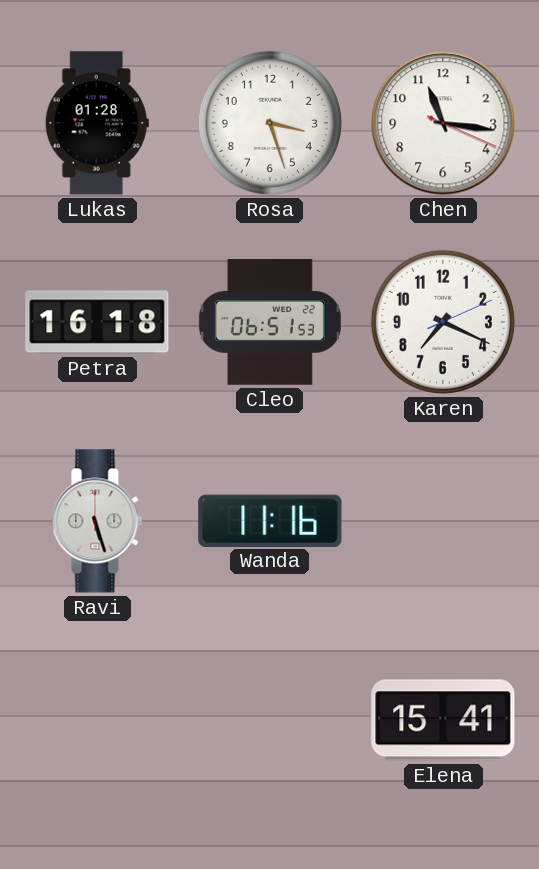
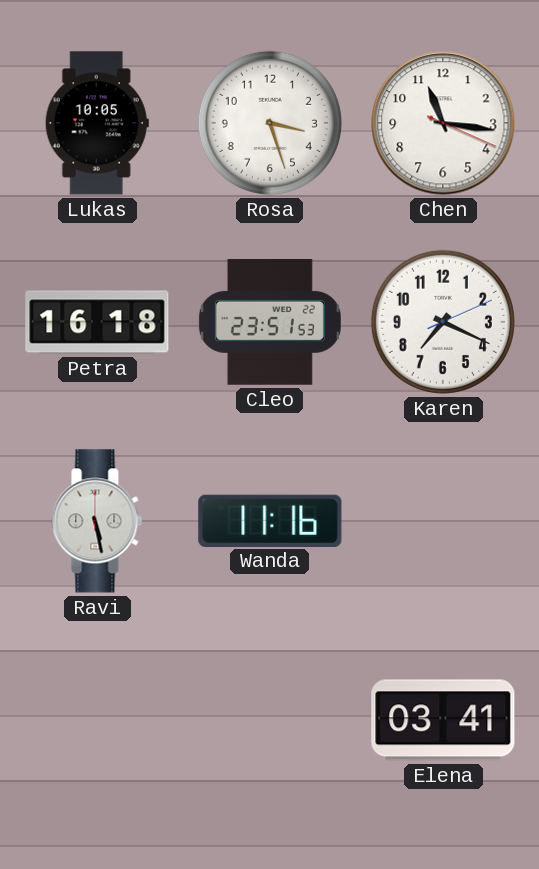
Lukas: 01:28 -> 10:05
Cleo: 06:51 -> 23:51
Ravi: 5:27 -> 5:28
Elena: 15:41 -> 03:41
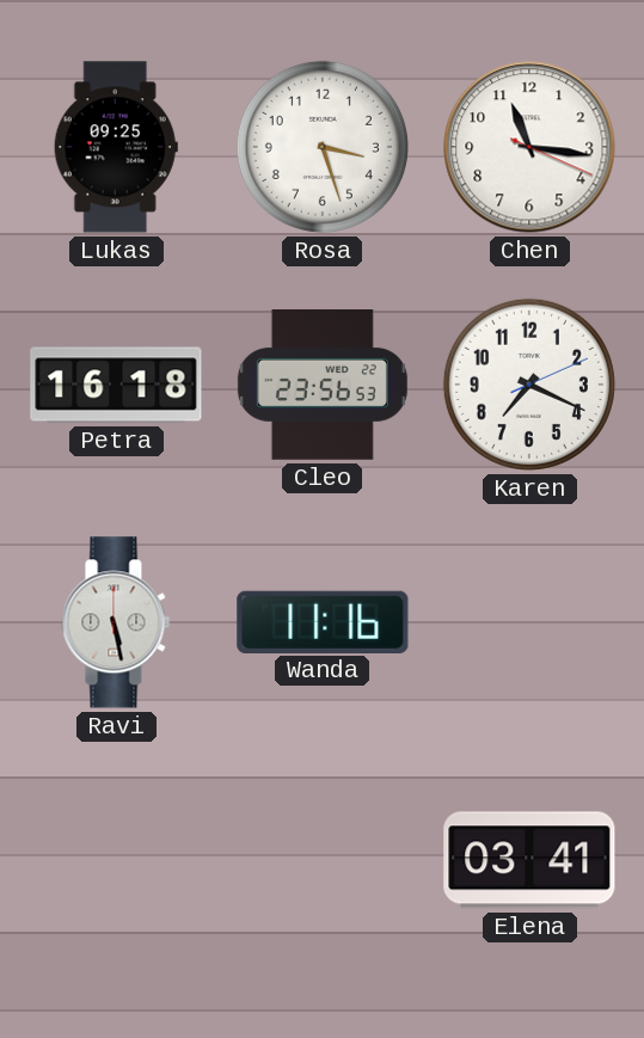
Lukas: 10:05 -> 09:25
Cleo: 23:51 -> 23:56
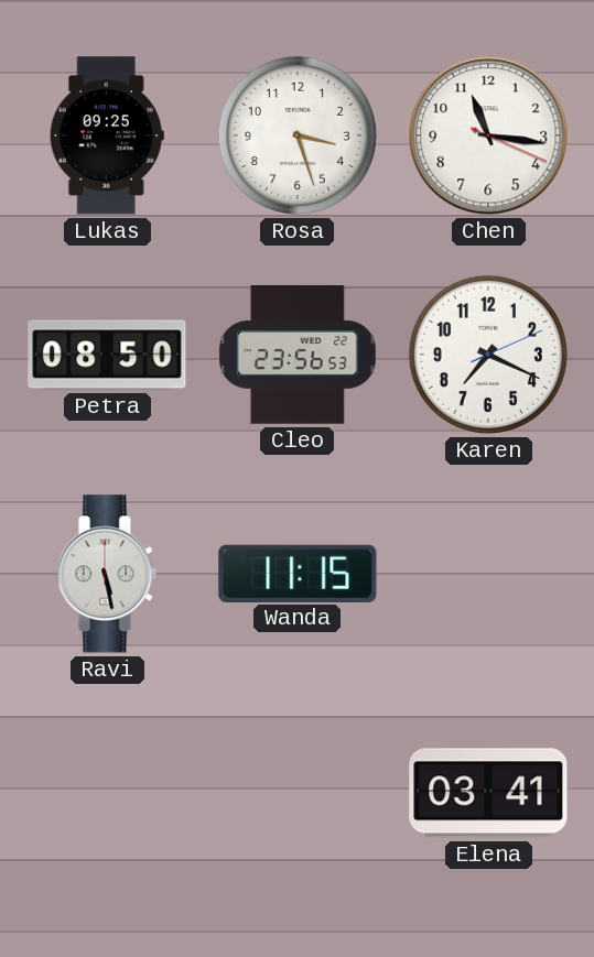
Petra: 16:18 -> 08:50
Wanda: 11:16 -> 11:15
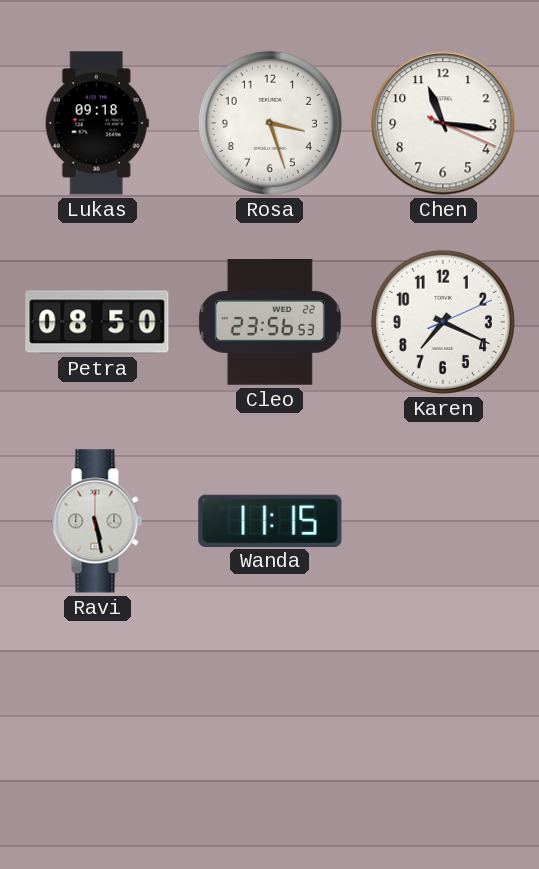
Lukas: 09:25 -> 09:18
Elena: 03:41 -> none
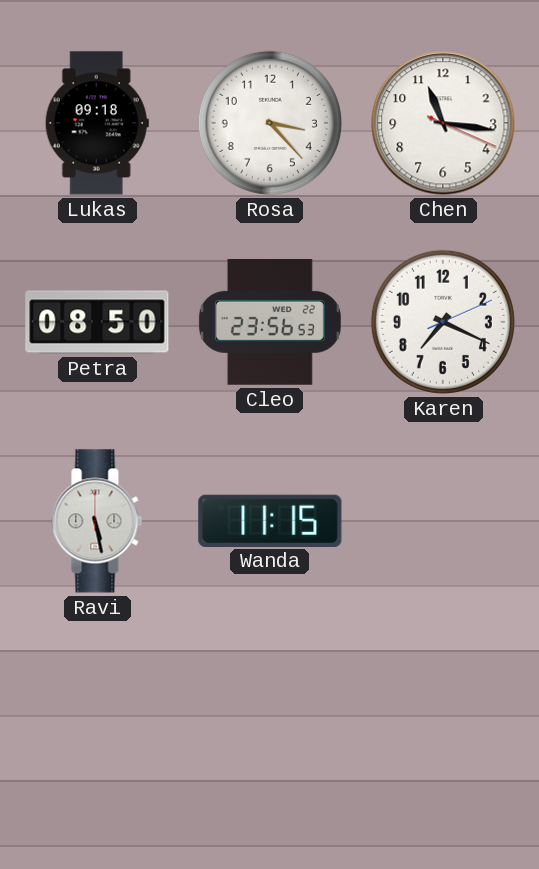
Rosa: 3:27 -> 3:23
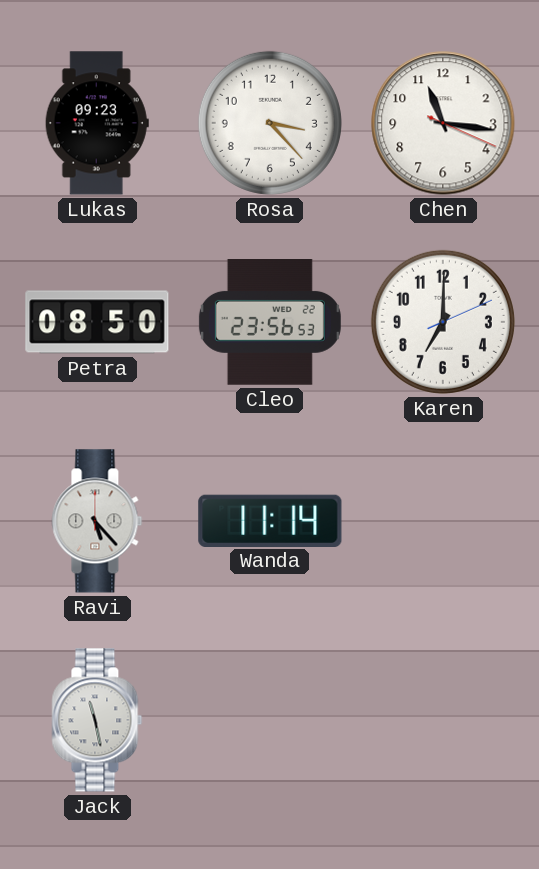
Lukas: 09:18 -> 09:23
Karen: 7:19 -> 7:00
Ravi: 5:28 -> 5:23
Wanda: 11:15 -> 11:14
Jack: none -> 11:28
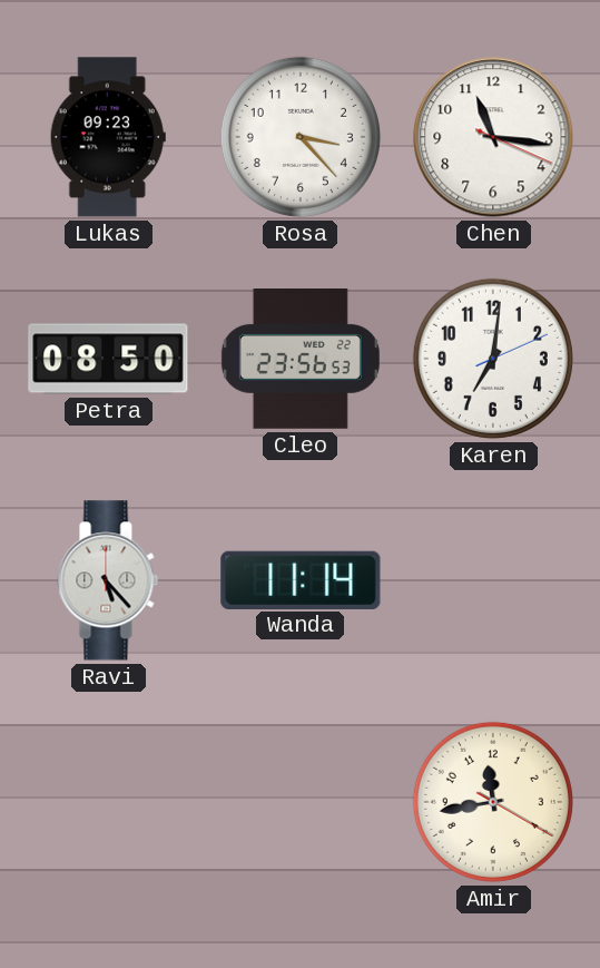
Karen: 7:00 -> 7:01
Jack: 11:28 -> none
Amir: none -> 11:43
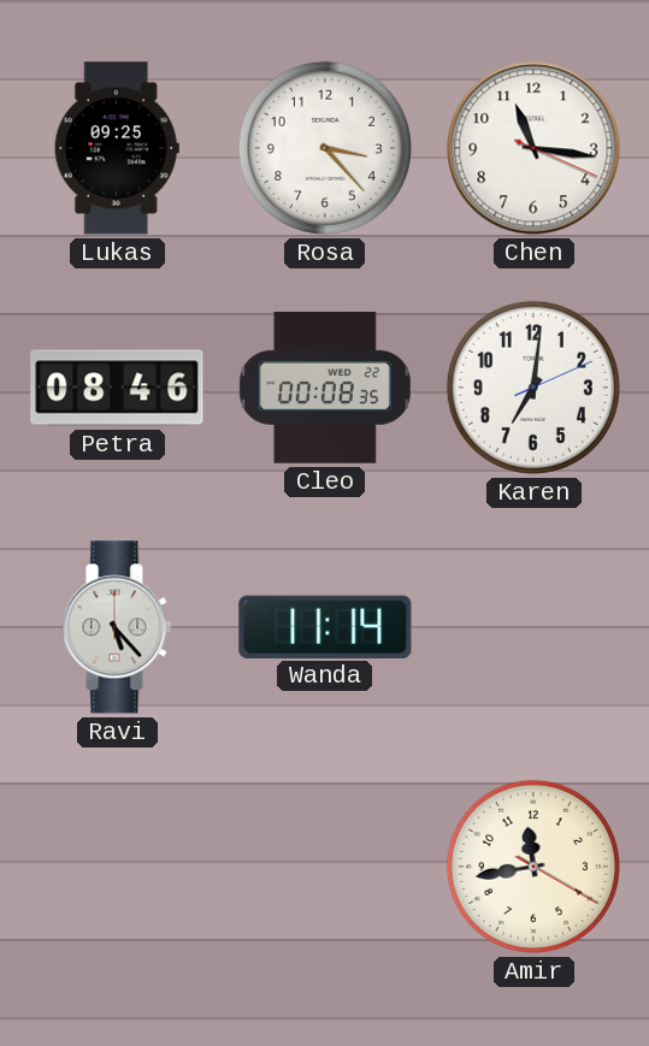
Lukas: 09:23 -> 09:25
Petra: 08:50 -> 08:46
Cleo: 23:56 -> 00:08
